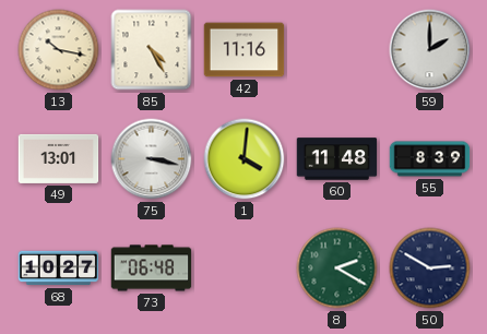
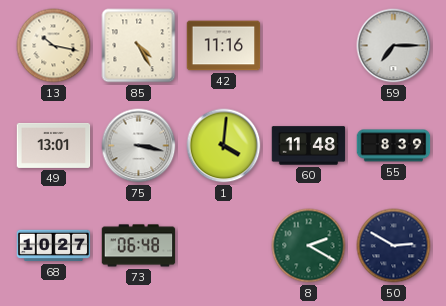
59: 2:00 -> 7:15
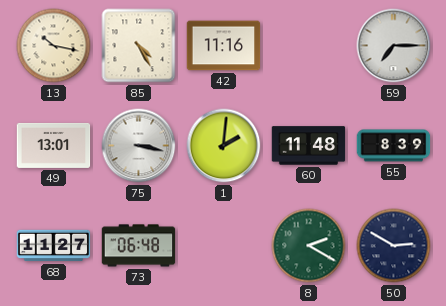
1: 4:01 -> 2:01
68: 10:27 -> 11:27
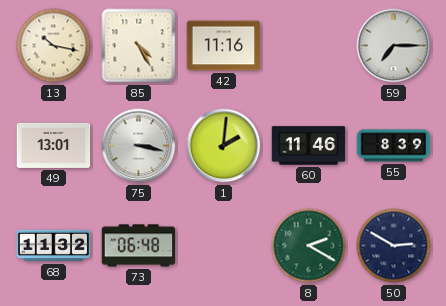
60: 11:48 -> 11:46
68: 11:27 -> 11:32
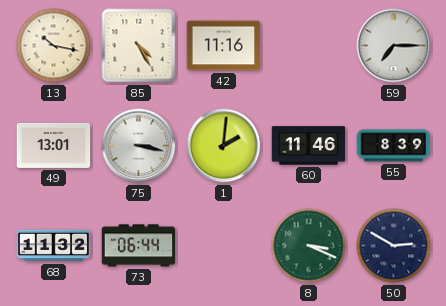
73: 06:48 -> 06:44
8: 2:20 -> 3:19
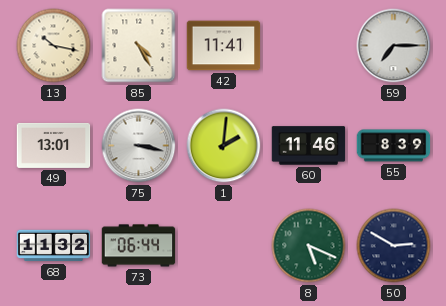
42: 11:16 -> 11:41
8: 3:19 -> 5:19
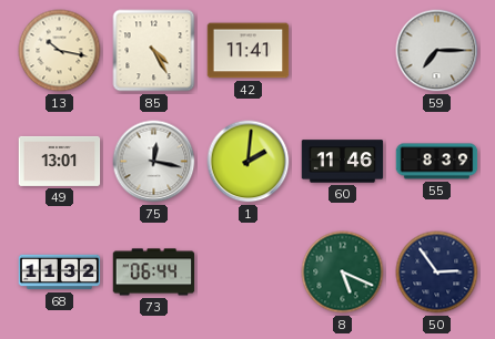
75: 3:17 -> 12:17
50: 2:50 -> 2:54
